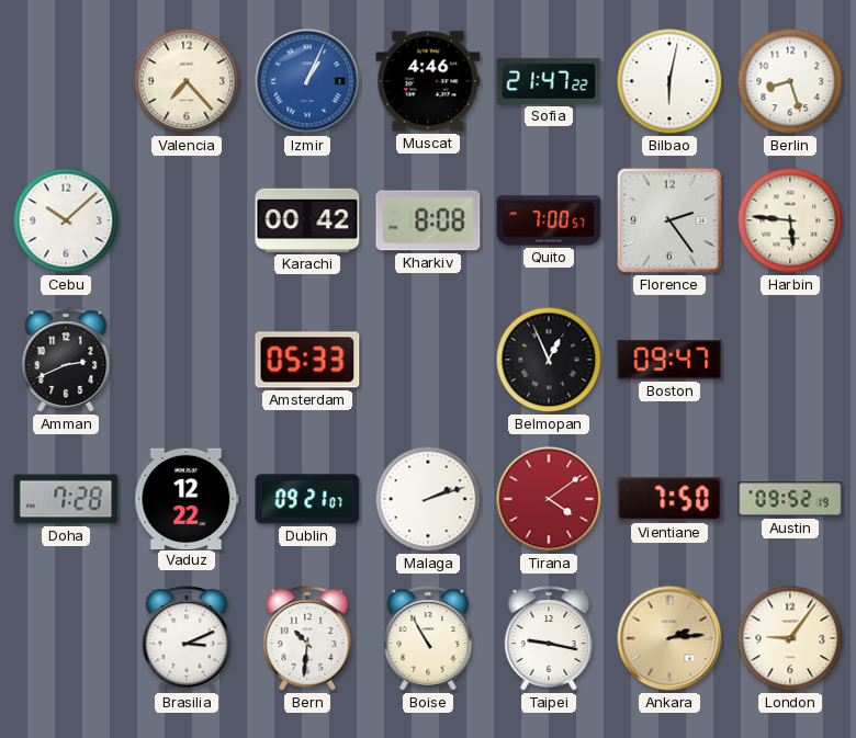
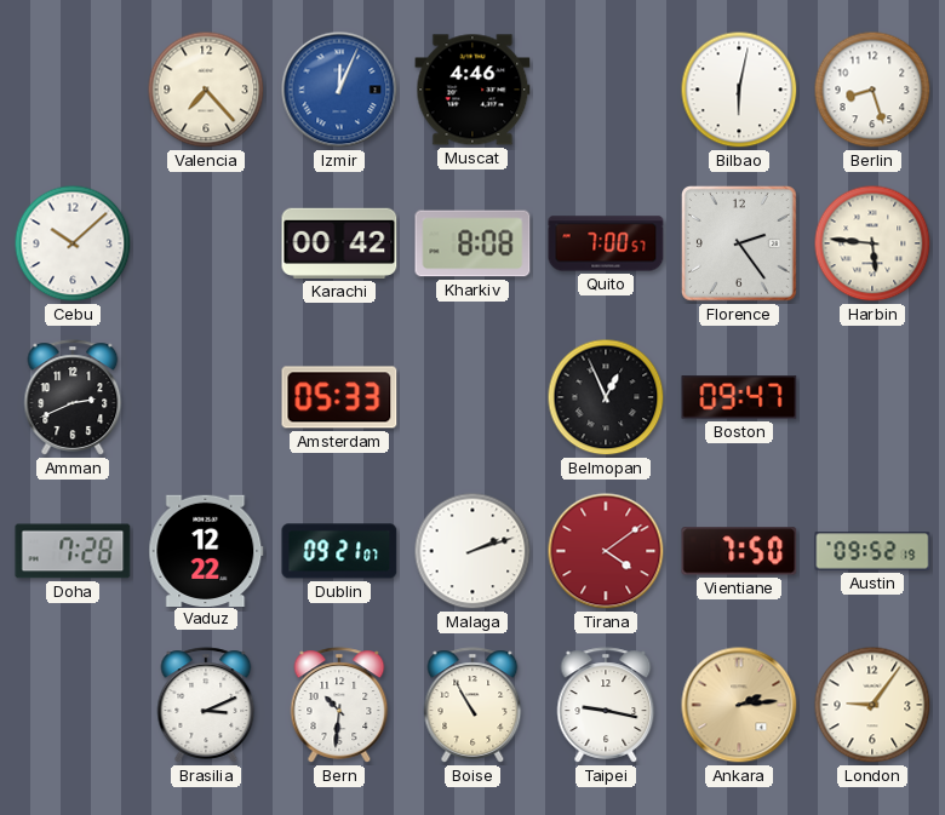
Izmir: 1:04 -> 12:04
Sofia: 21:47 -> none
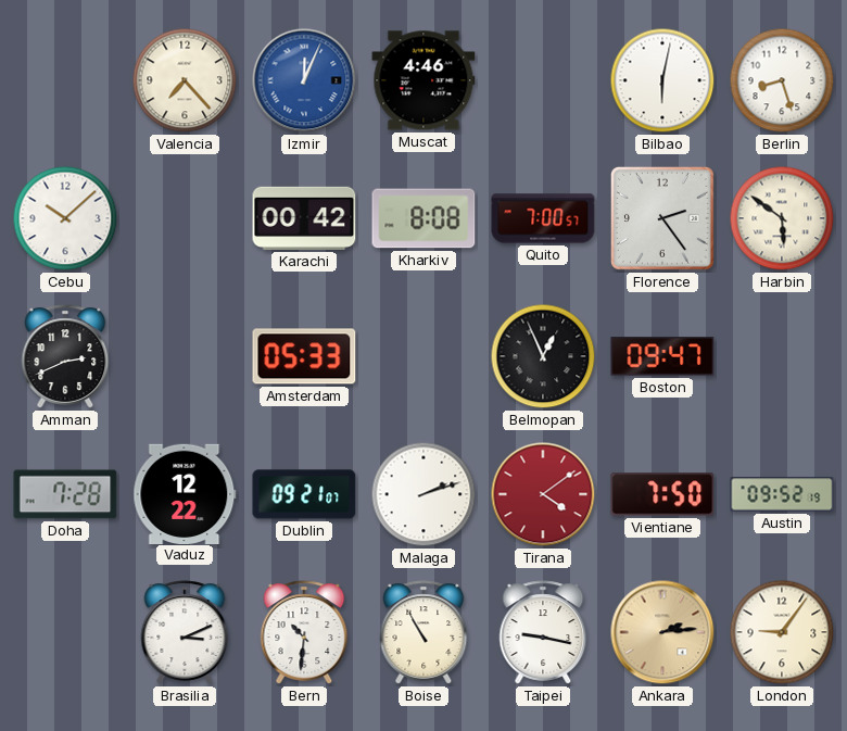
Harbin: 5:46 -> 5:51
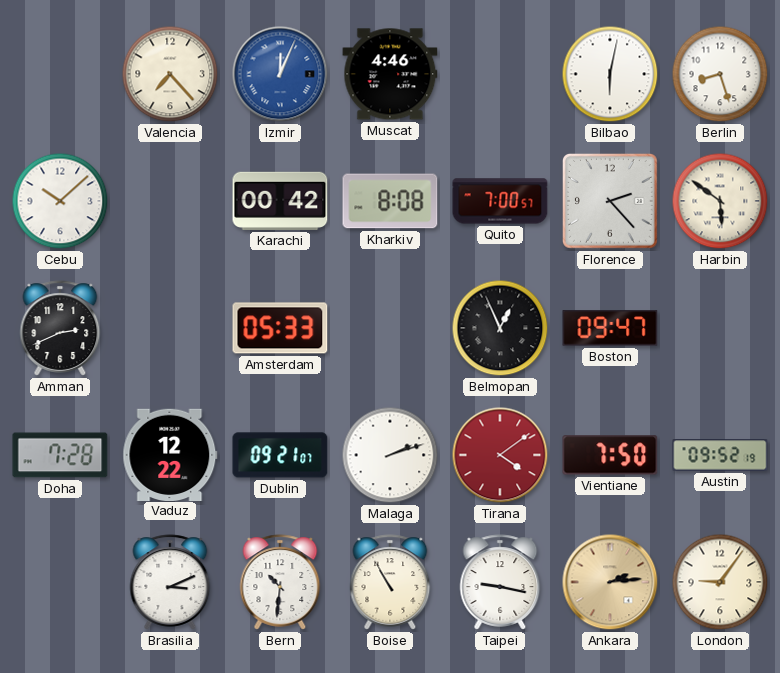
Florence: 2:24 -> 2:23
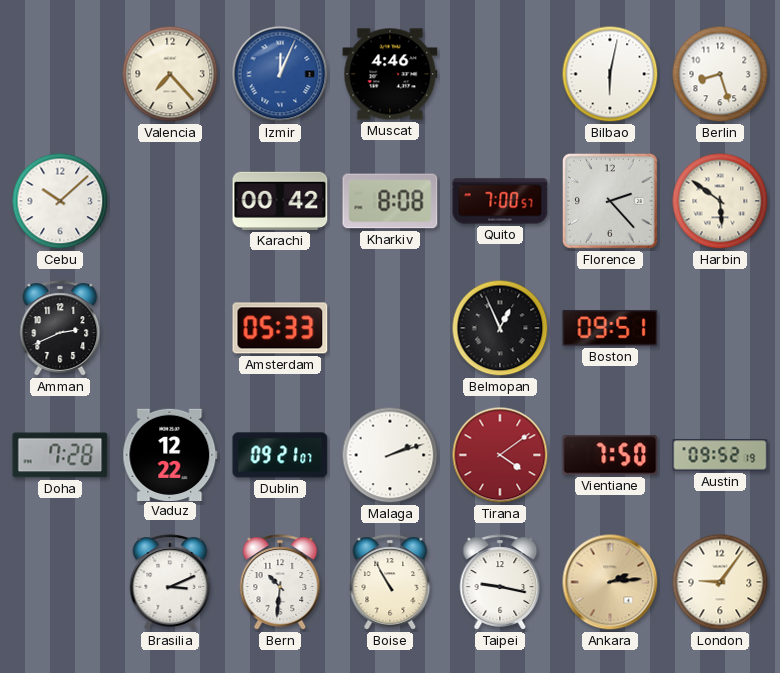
Boston: 09:47 -> 09:51
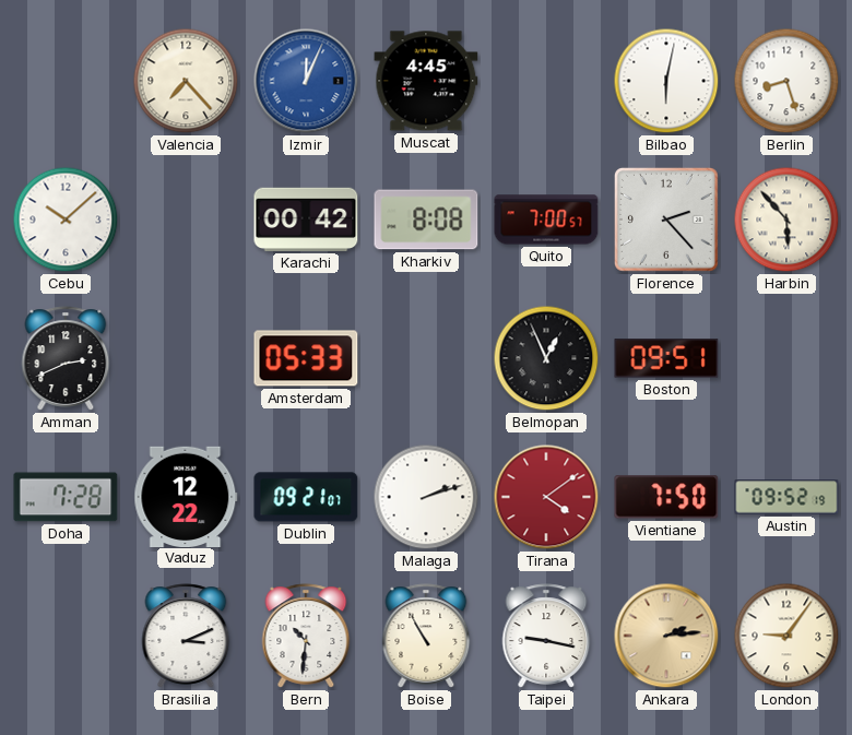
Muscat: 4:46 -> 4:45
Harbin: 5:51 -> 5:53
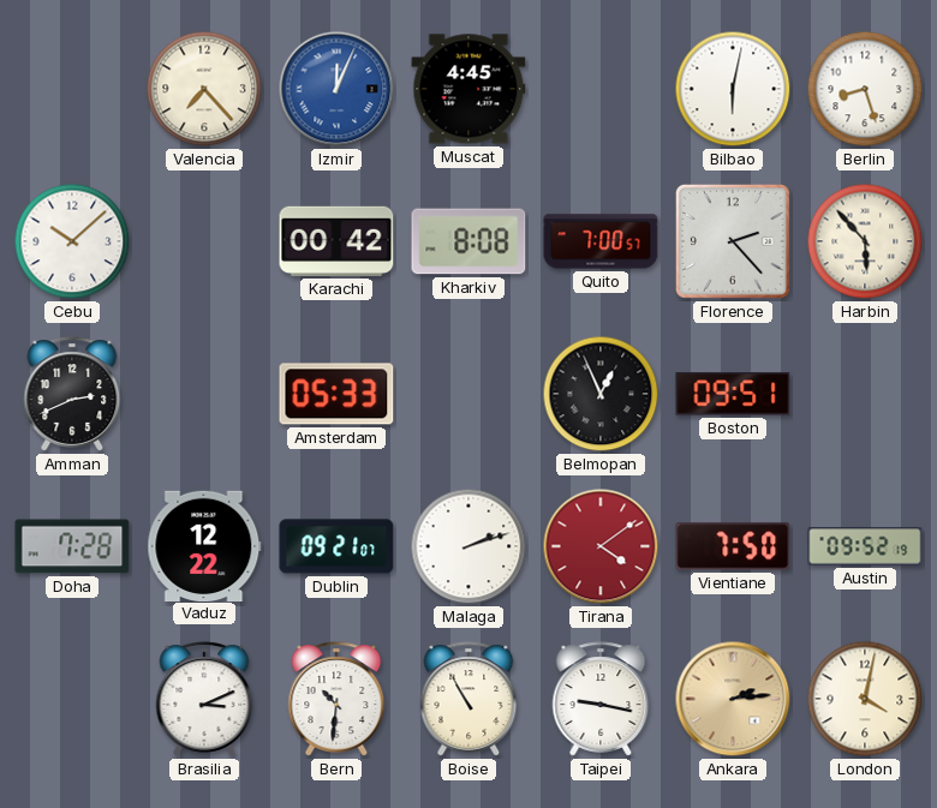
London: 9:06 -> 4:02
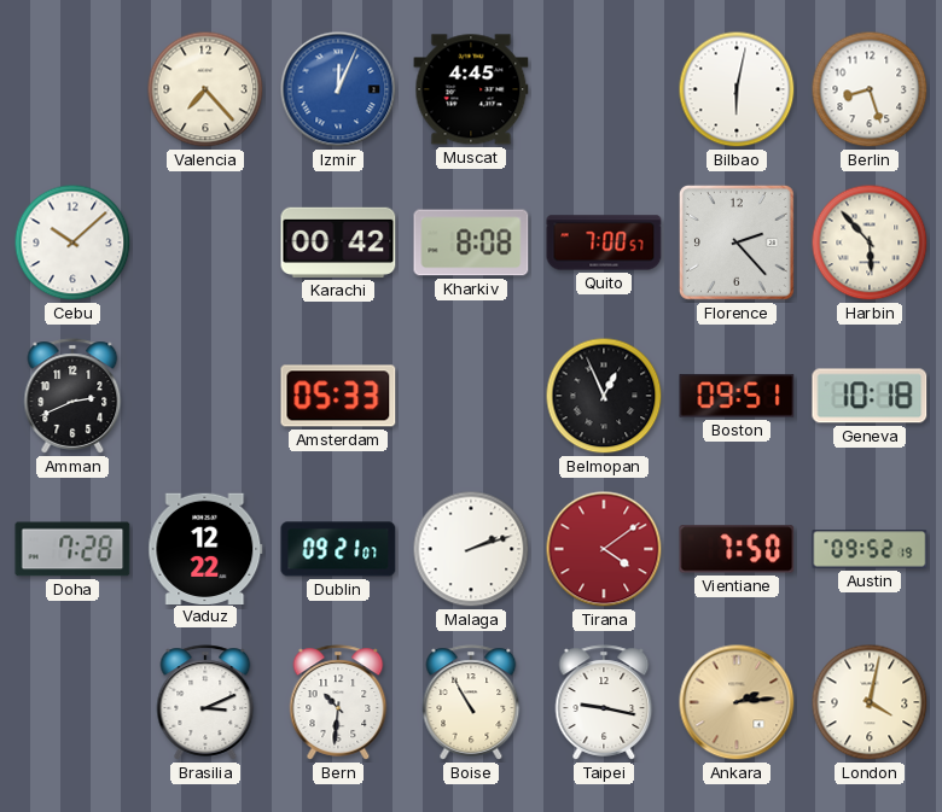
Geneva: none -> 10:18
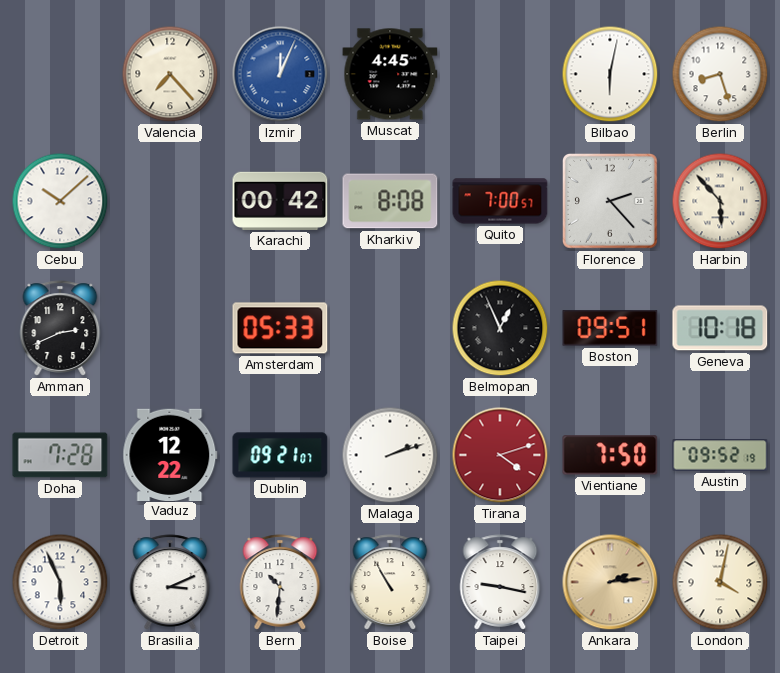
Tirana: 4:09 -> 4:12
Detroit: none -> 5:56
